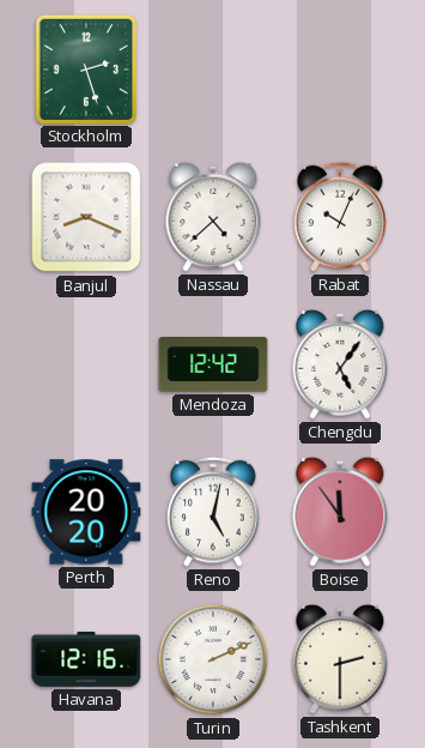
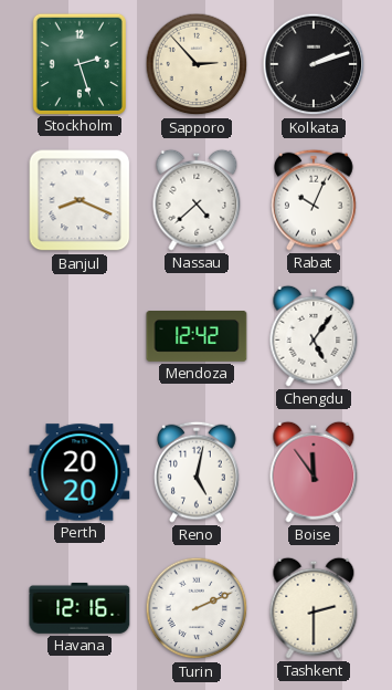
Sapporo: none -> 2:53
Kolkata: none -> 2:12
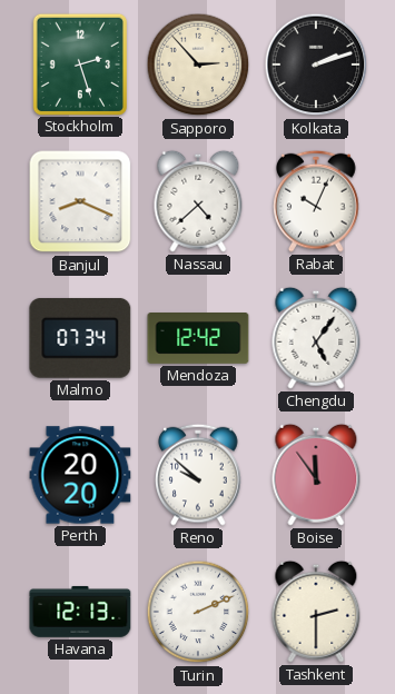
Malmo: none -> 07:34
Reno: 5:02 -> 9:52
Havana: 12:16 -> 12:13
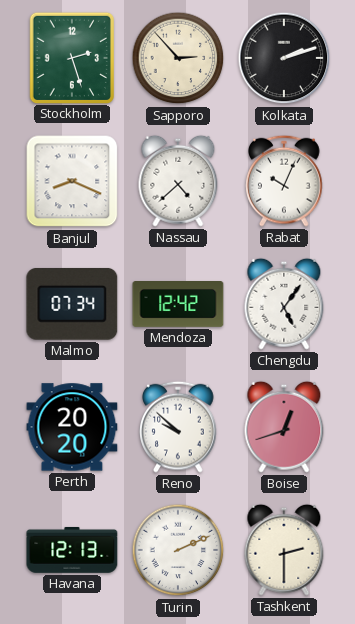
Boise: 11:54 -> 12:42
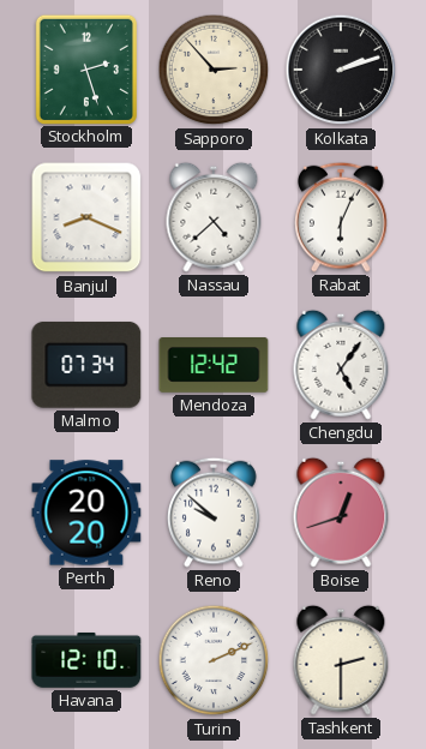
Rabat: 10:04 -> 6:04
Havana: 12:13 -> 12:10
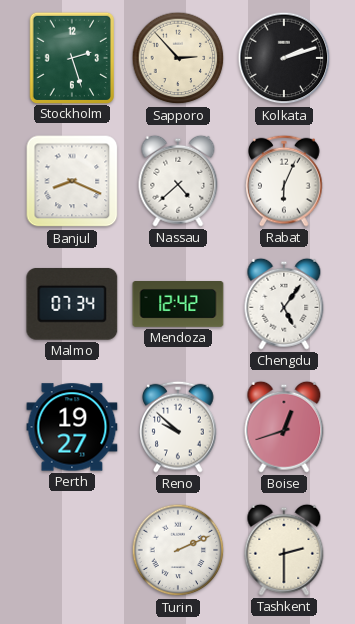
Perth: 20:20 -> 19:27
Havana: 12:10 -> none
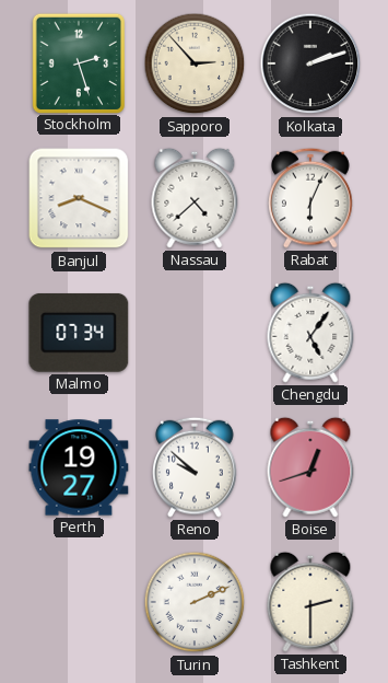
Mendoza: 12:42 -> none
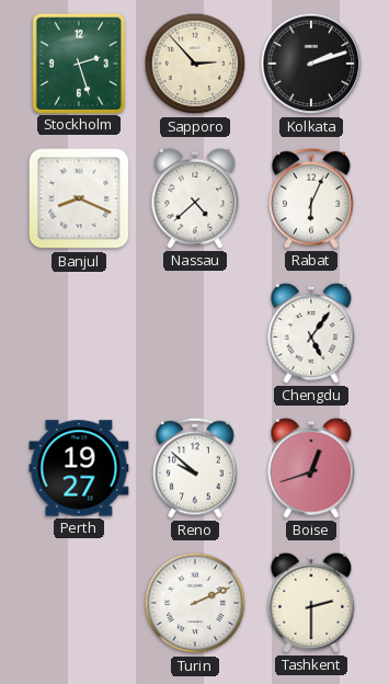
Malmo: 07:34 -> none
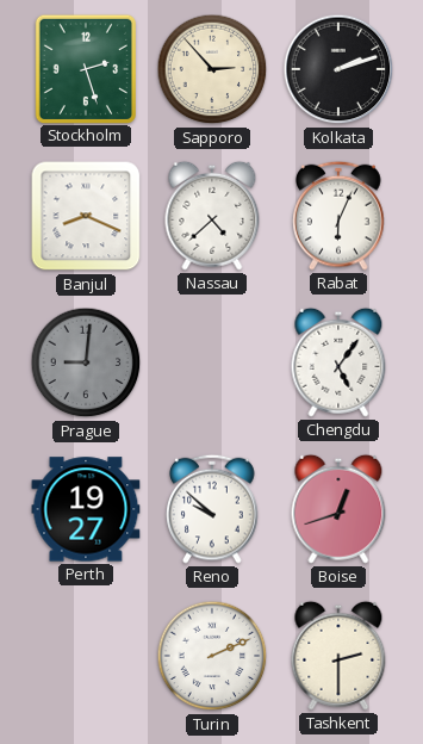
Prague: none -> 9:01
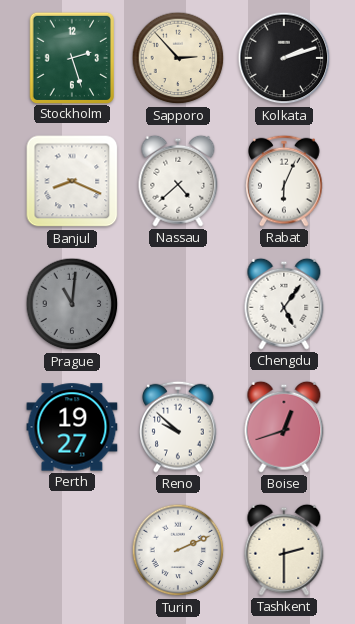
Prague: 9:01 -> 11:01
